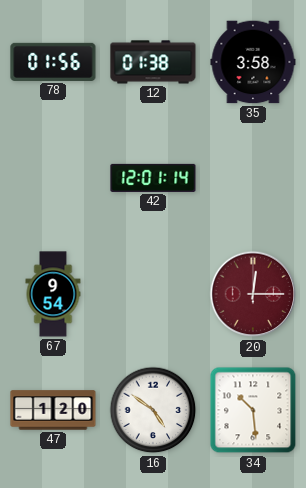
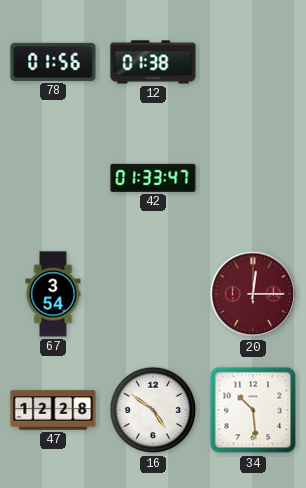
35: 3:58 -> none
42: 12:01 -> 01:33
67: 9:54 -> 3:54
47: 1:20 -> 12:28
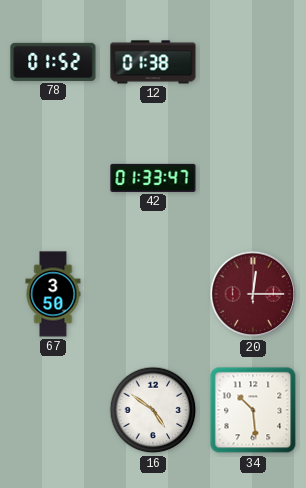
78: 01:56 -> 01:52
67: 3:54 -> 3:50
47: 12:28 -> none
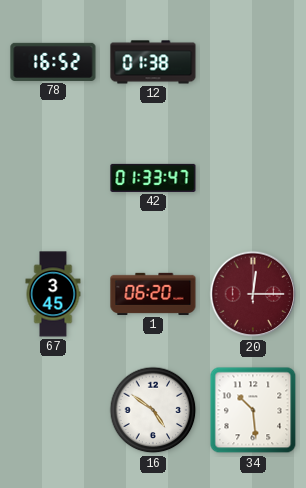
78: 01:52 -> 16:52
67: 3:50 -> 3:45
1: none -> 06:20
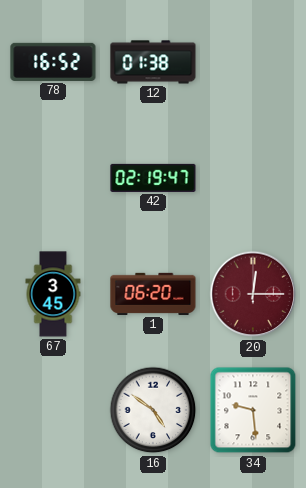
42: 01:33 -> 02:19
34: 10:29 -> 9:29
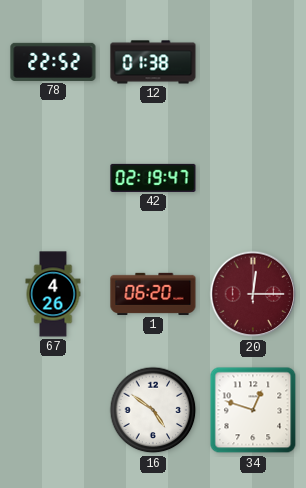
78: 16:52 -> 22:52
67: 3:45 -> 4:26
34: 9:29 -> 12:48
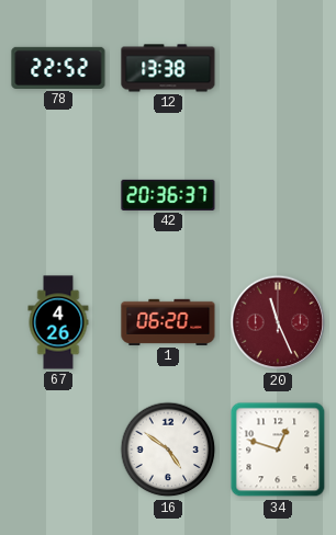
12: 01:38 -> 13:38
42: 02:19 -> 20:36
20: 12:15 -> 11:26
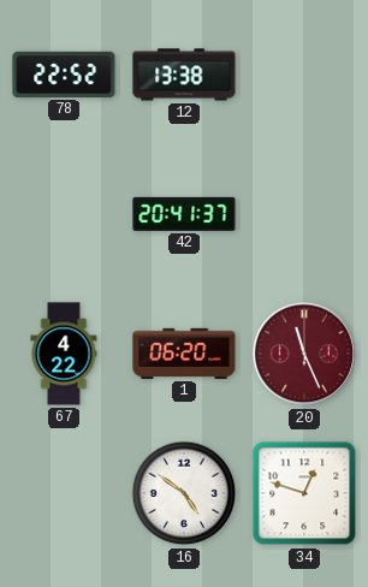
42: 20:36 -> 20:41
67: 4:26 -> 4:22
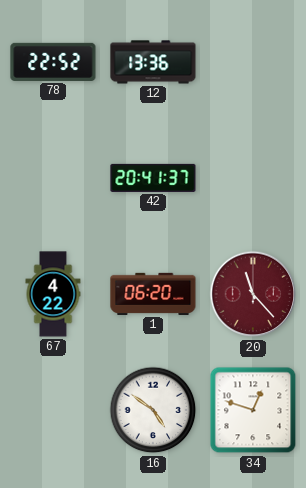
12: 13:38 -> 13:36
20: 11:26 -> 11:23
